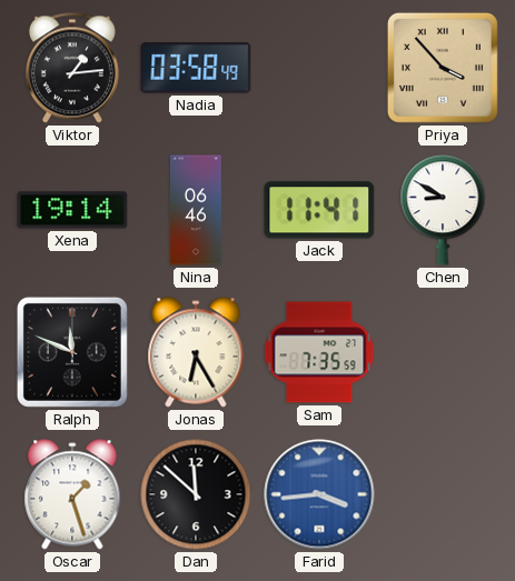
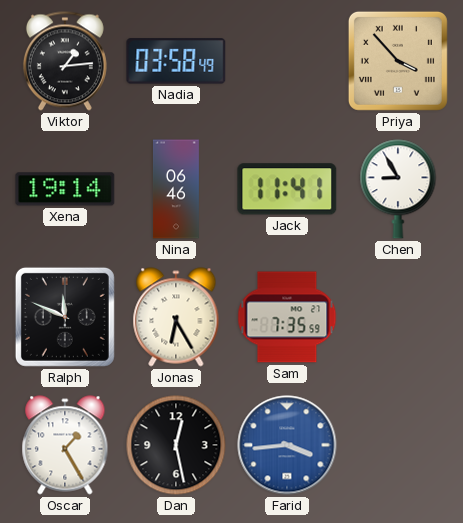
Chen: 8:50 -> 8:55
Oscar: 1:27 -> 1:25
Dan: 11:52 -> 12:28
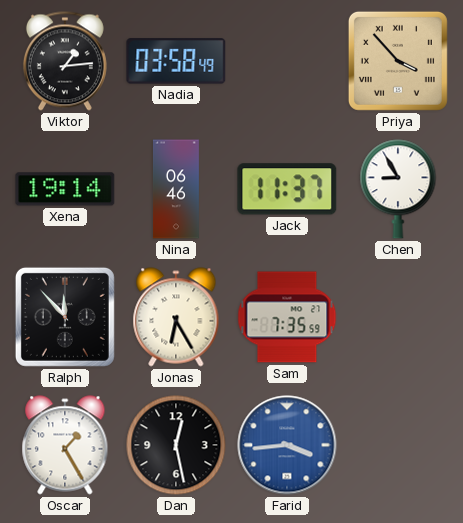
Jack: 11:41 -> 11:37
Ralph: 11:49 -> 11:53
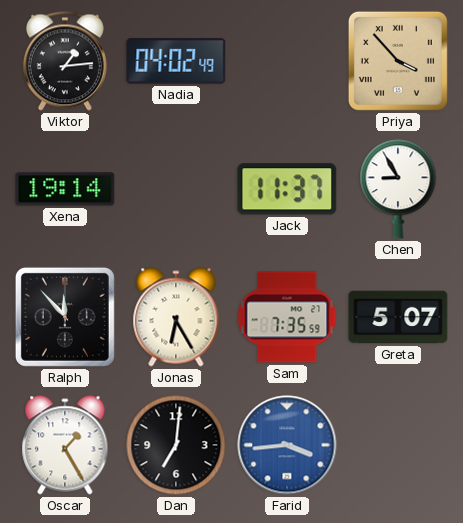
Nadia: 03:58 -> 04:02
Nina: 06:46 -> none
Greta: none -> 5:07
Dan: 12:28 -> 7:01
